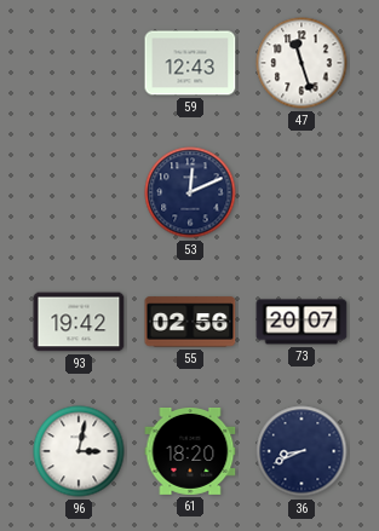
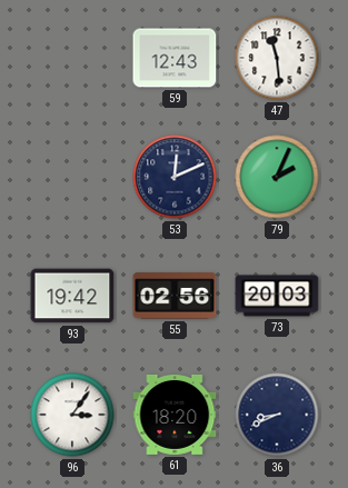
47: 11:27 -> 11:29
79: none -> 2:04
73: 20:07 -> 20:03
96: 3:02 -> 3:06
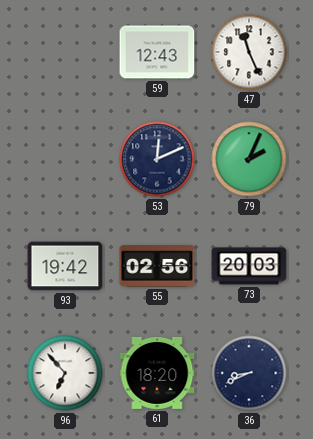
47: 11:29 -> 11:26
96: 3:06 -> 6:53
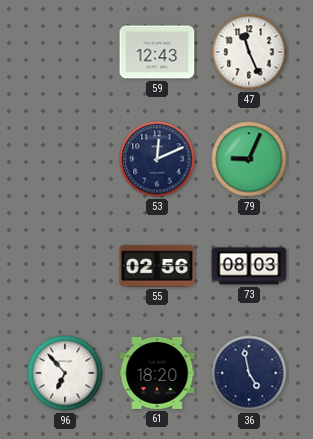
79: 2:04 -> 9:04
93: 19:42 -> none
73: 20:03 -> 08:03
36: 8:41 -> 4:58
